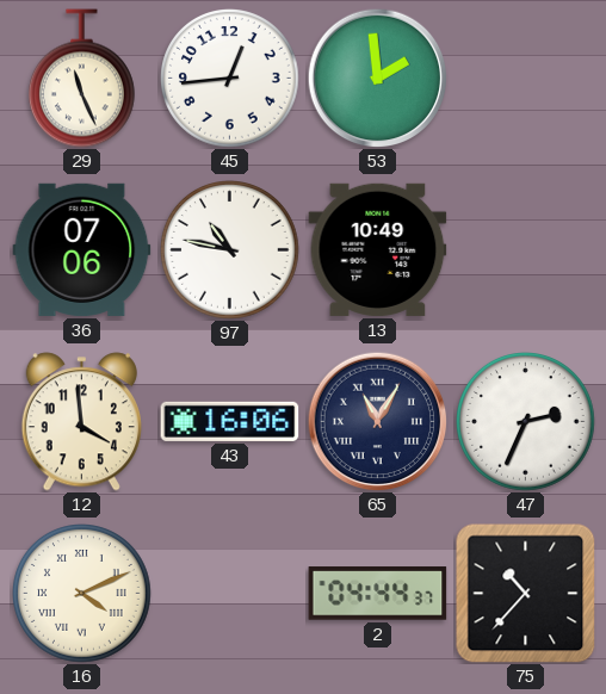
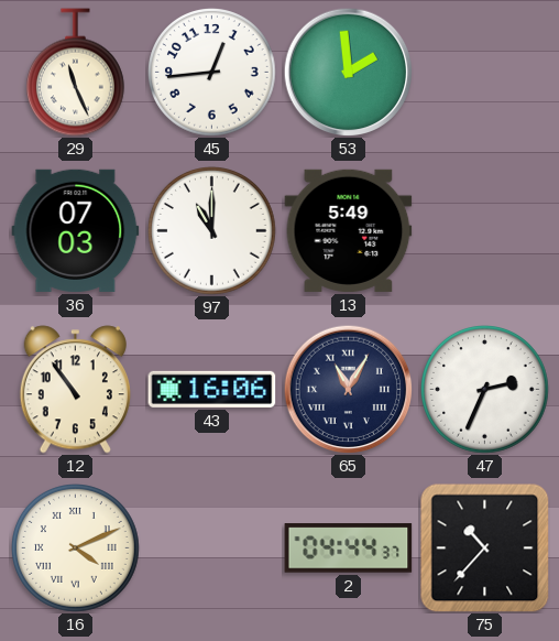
36: 07:06 -> 07:03
97: 10:47 -> 11:00
13: 10:49 -> 5:49
12: 3:59 -> 10:54
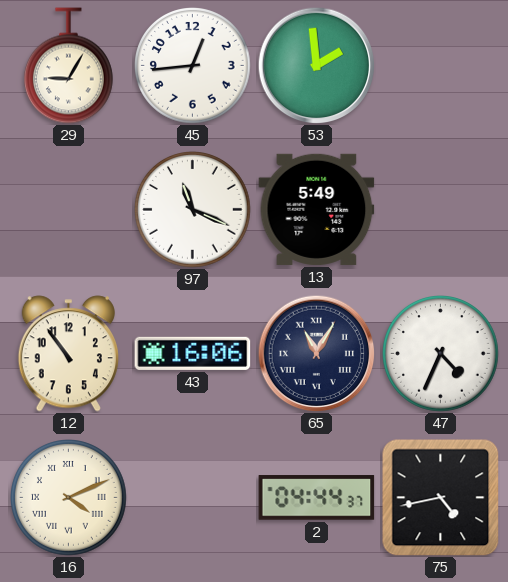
29: 11:26 -> 9:05
36: 07:03 -> none
97: 11:00 -> 11:19
47: 2:34 -> 4:34
75: 10:37 -> 4:43
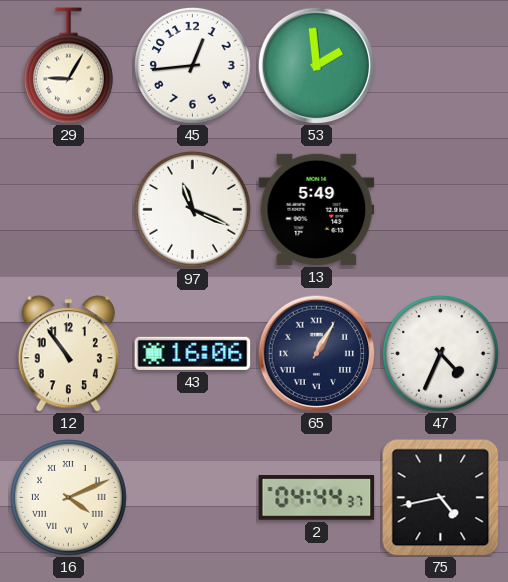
65: 11:05 -> 1:05
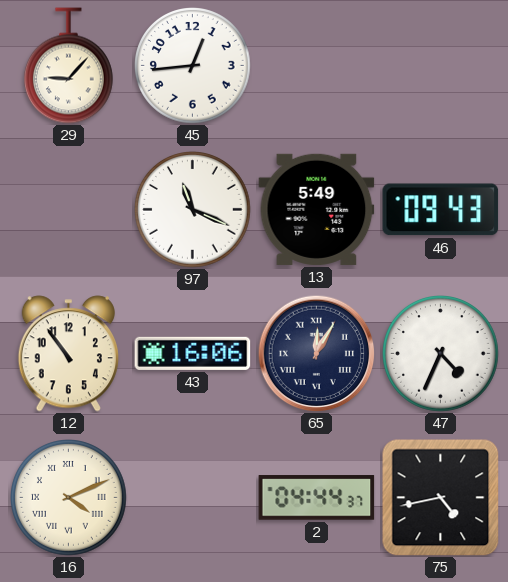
29: 9:05 -> 9:07
53: 1:59 -> none
46: none -> 09:43
65: 1:05 -> 12:05
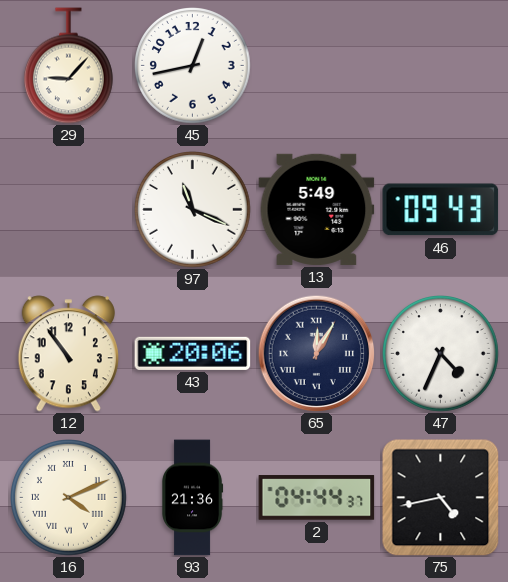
45: 12:44 -> 12:43
43: 16:06 -> 20:06
93: none -> 21:36
